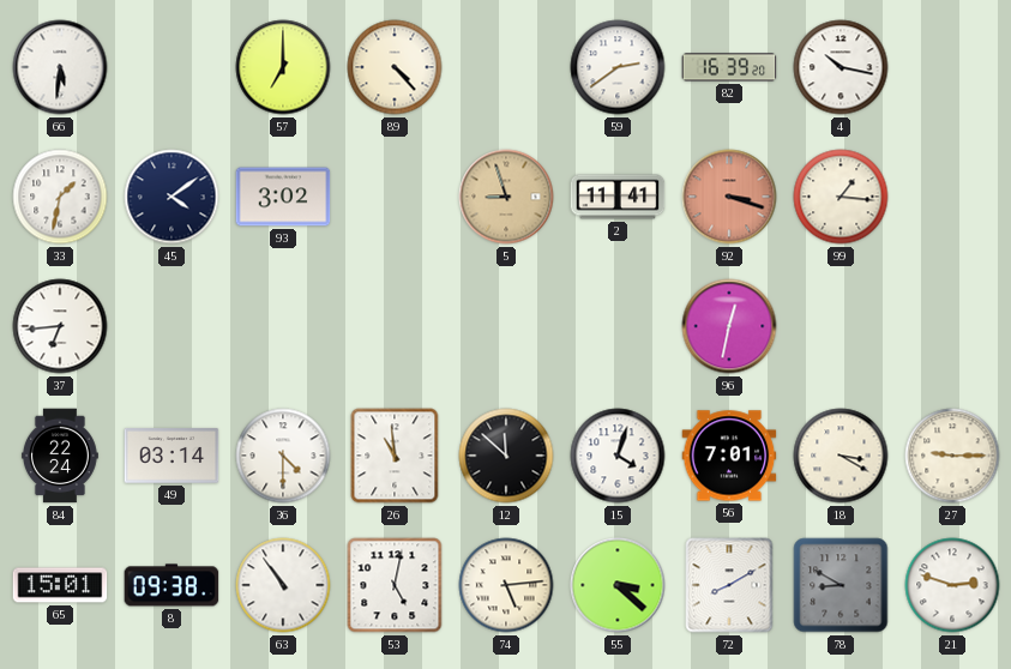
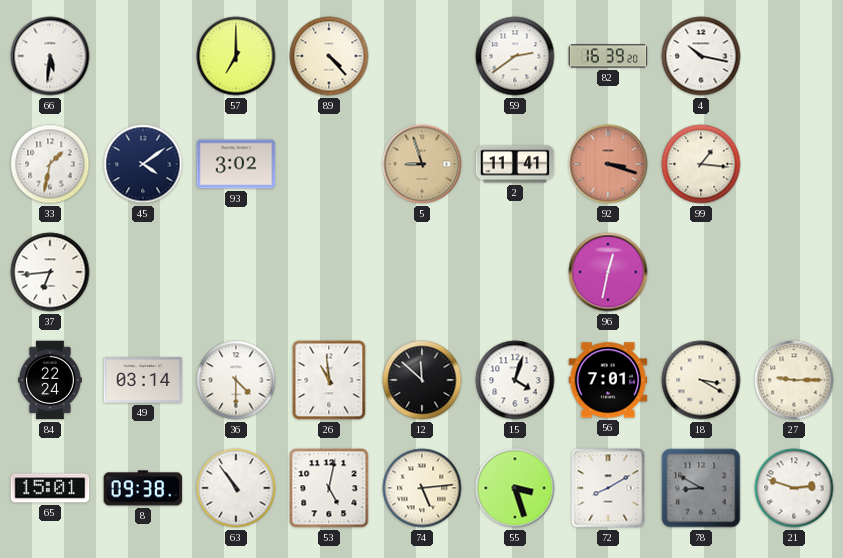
55: 3:22 -> 3:27
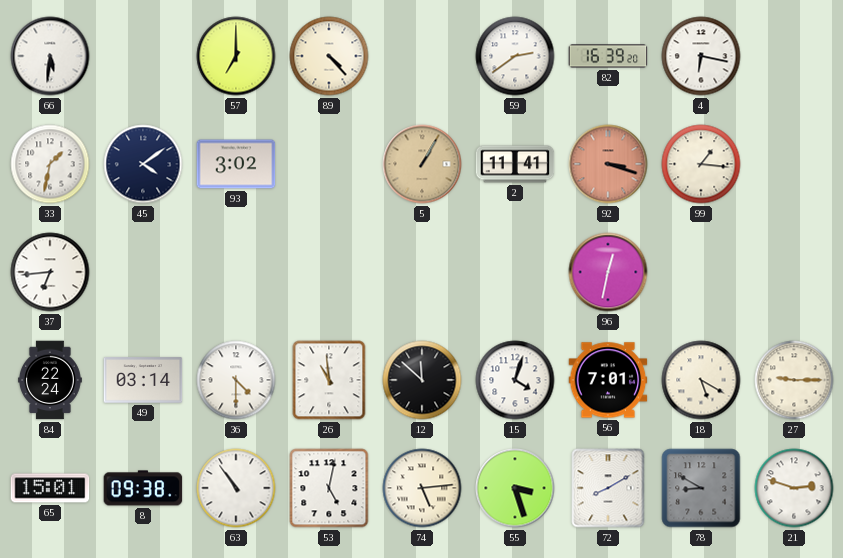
4: 10:17 -> 6:17
5: 8:57 -> 1:05
18: 3:20 -> 5:20
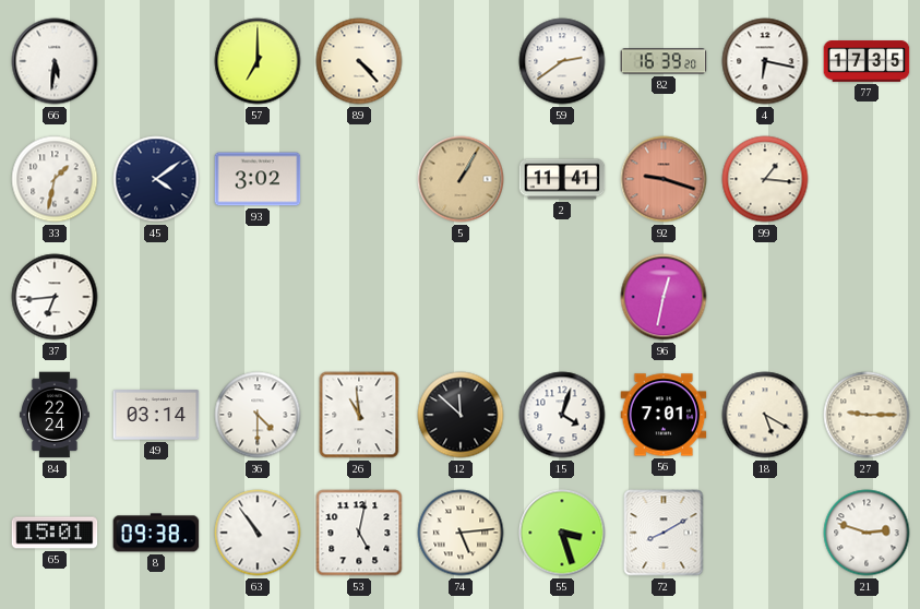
77: none -> 17:35
92: 3:18 -> 9:18
78: 8:50 -> none
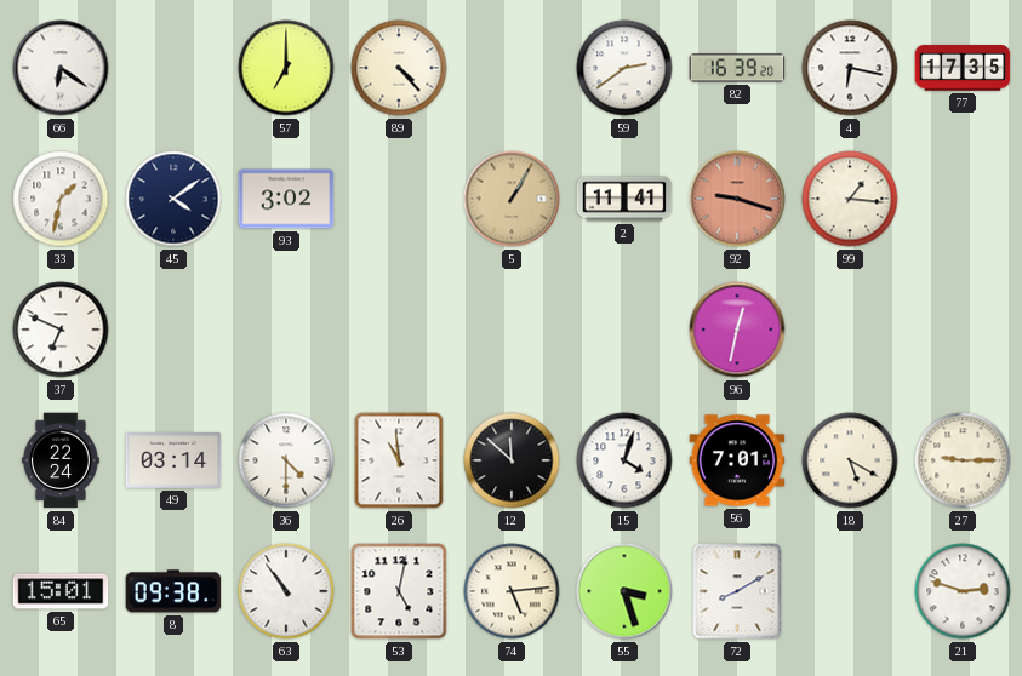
66: 5:31 -> 6:21
37: 6:44 -> 6:49
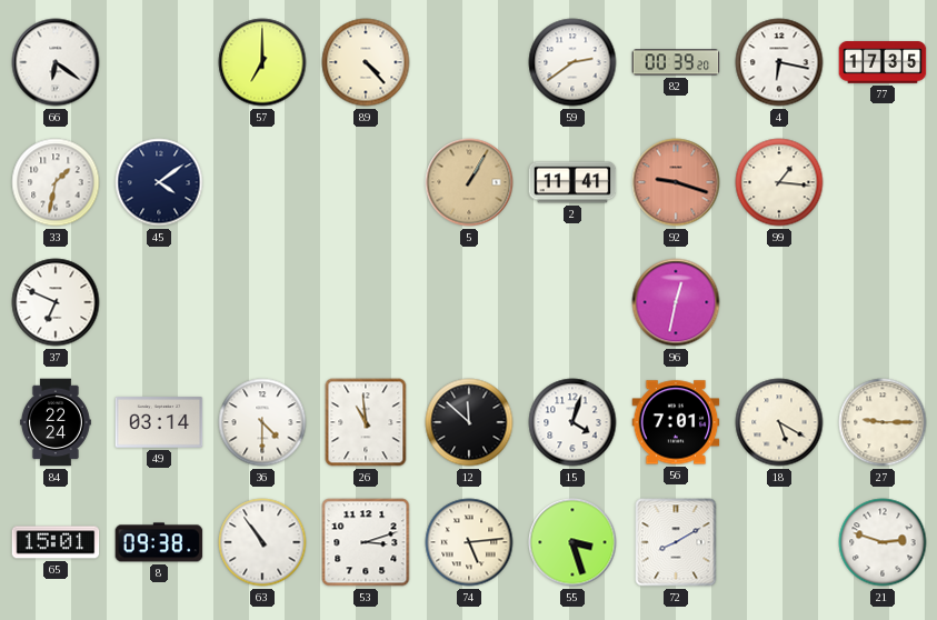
82: 16:39 -> 00:39
93: 3:02 -> none
53: 5:02 -> 3:12
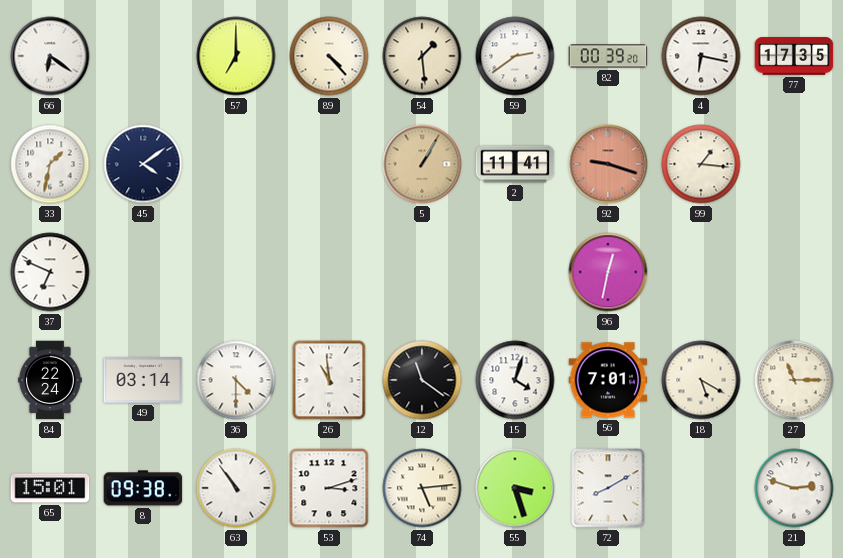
54: none -> 1:29
12: 11:52 -> 11:21
27: 9:15 -> 11:15
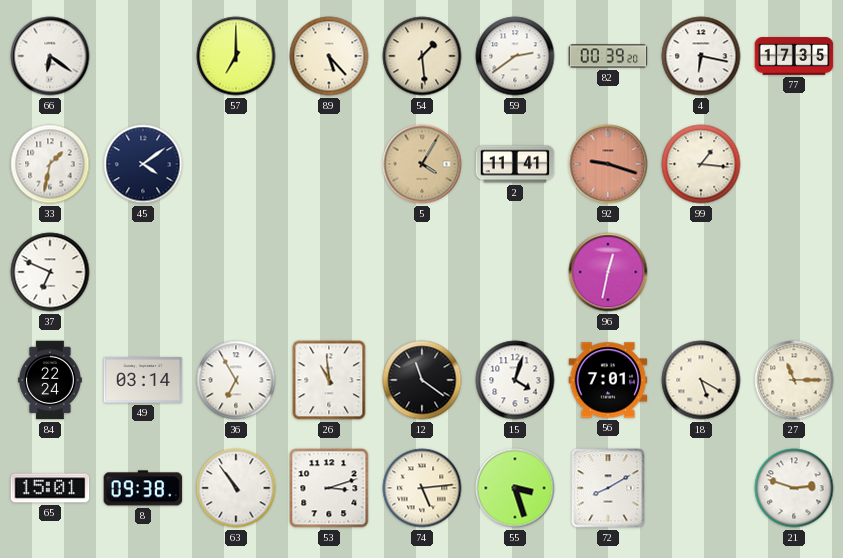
89: 4:23 -> 5:23
5: 1:05 -> 4:05
36: 4:30 -> 6:55
